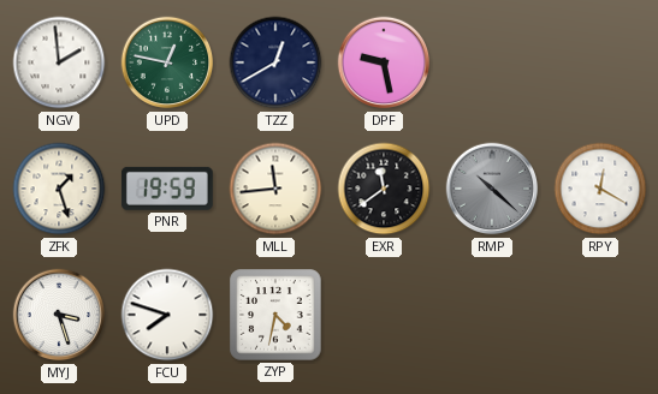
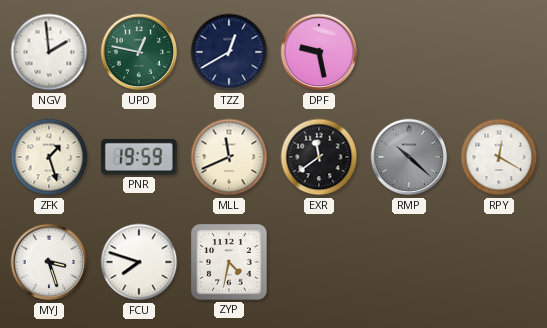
MLL: 11:44 -> 11:41
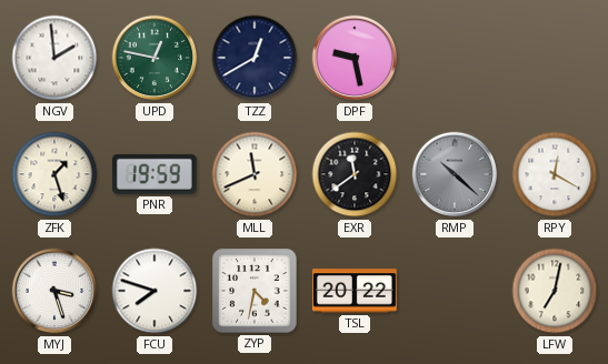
TSL: none -> 20:22
LFW: none -> 7:02
